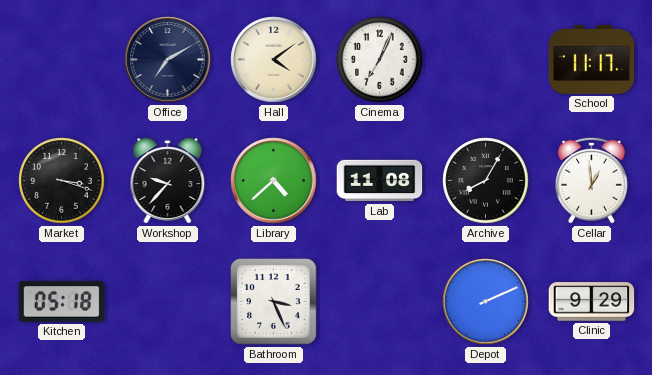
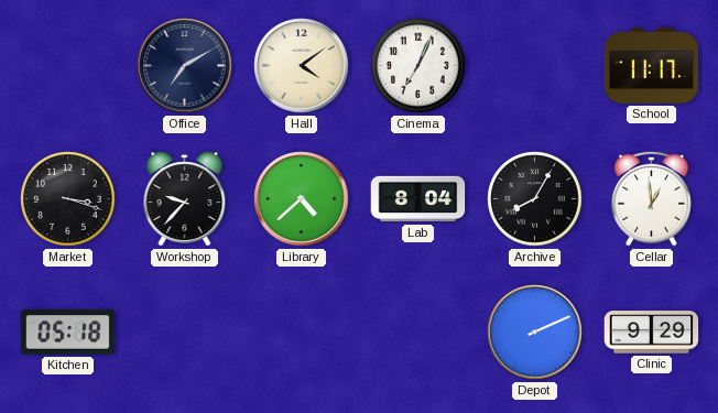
Lab: 11:08 -> 8:04
Bathroom: 3:26 -> none
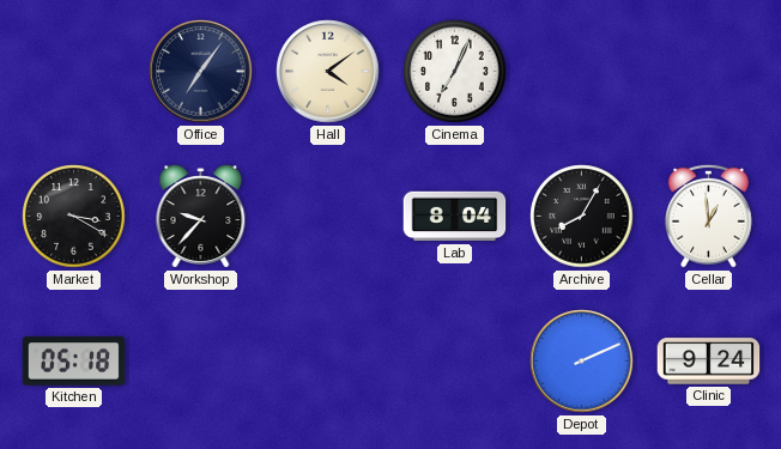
Office: 7:10 -> 7:06
School: 11:17 -> none
Market: 3:18 -> 3:20
Library: 4:38 -> none
Clinic: 9:29 -> 9:24
